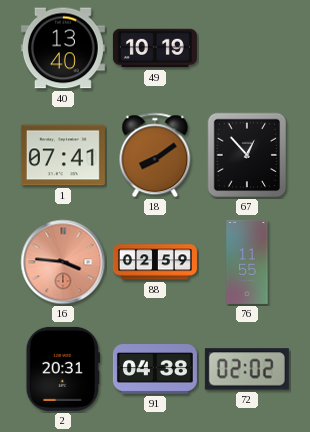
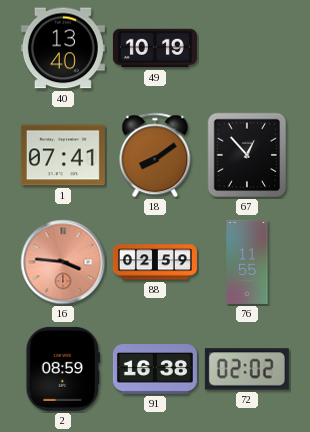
2: 20:31 -> 08:59
91: 04:38 -> 16:38
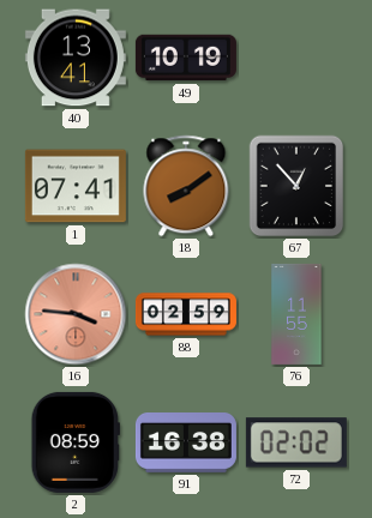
40: 13:40 -> 13:41
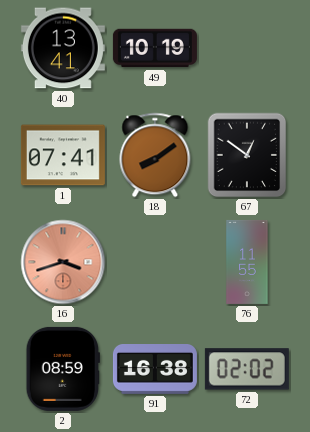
67: 12:53 -> 12:51
16: 3:46 -> 3:42
88: 02:59 -> none
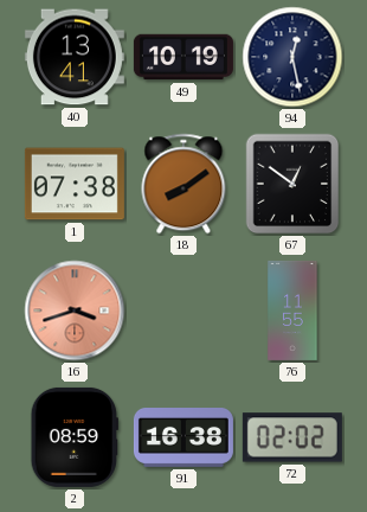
94: none -> 12:28
1: 07:41 -> 07:38
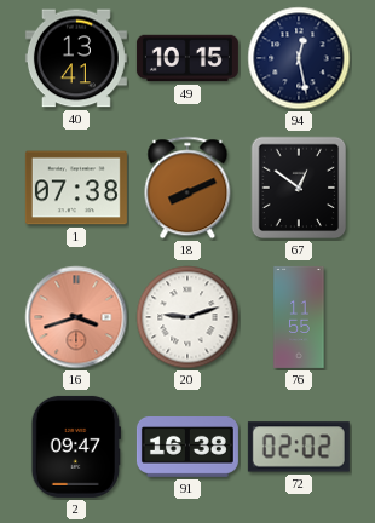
49: 10:19 -> 10:15
18: 8:09 -> 8:11
20: none -> 9:12
2: 08:59 -> 09:47
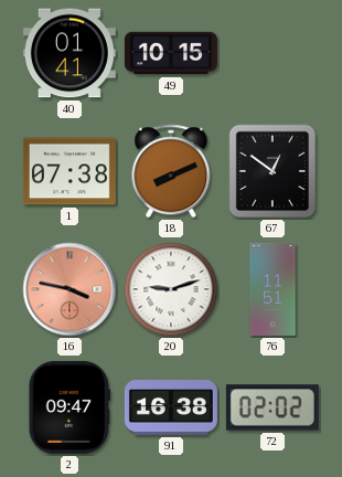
40: 13:41 -> 01:41
94: 12:28 -> none
16: 3:42 -> 3:47
76: 11:55 -> 11:51
